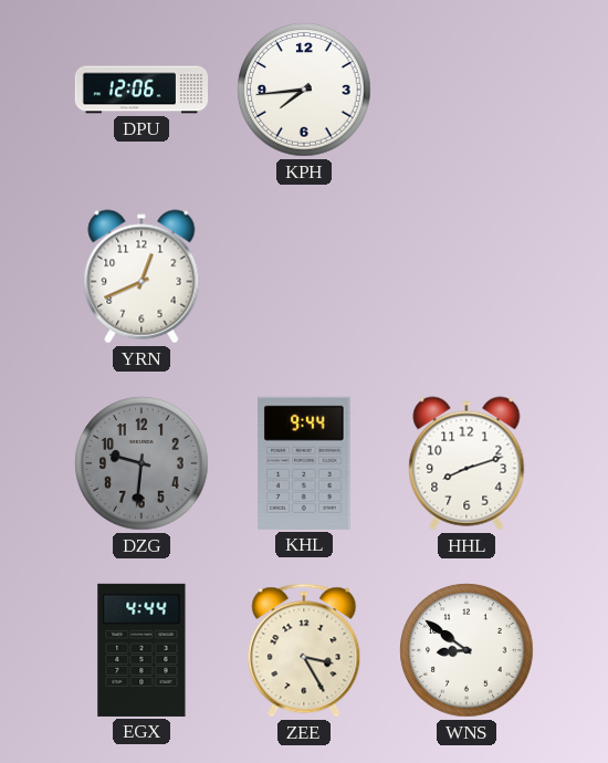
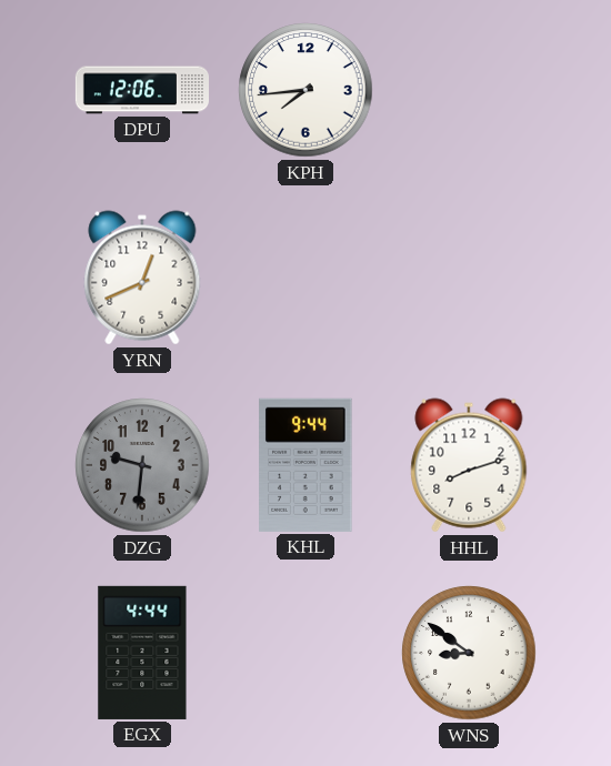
ZEE: 3:25 -> none
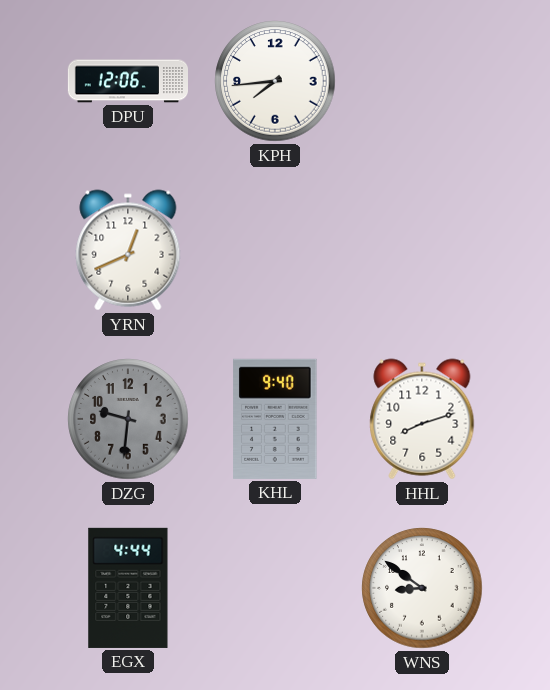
KHL: 9:44 -> 9:40
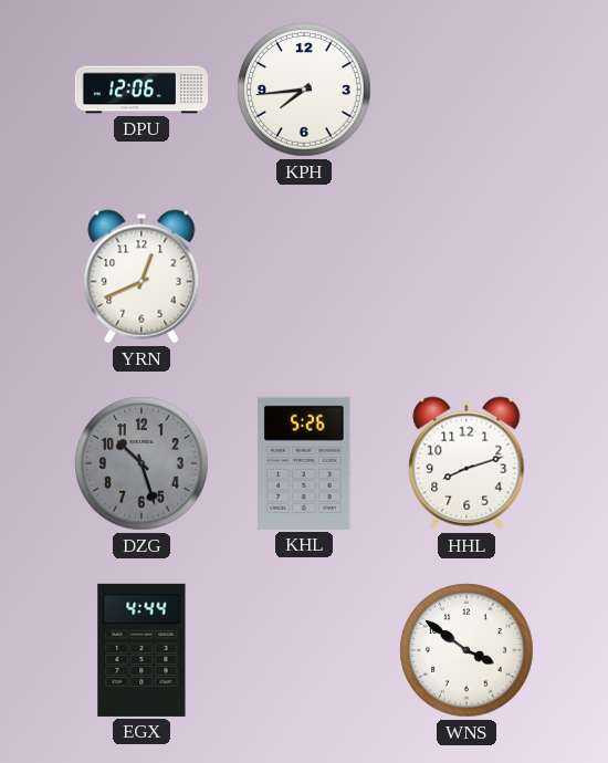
DZG: 9:31 -> 10:27
KHL: 9:40 -> 5:26
WNS: 8:51 -> 3:51
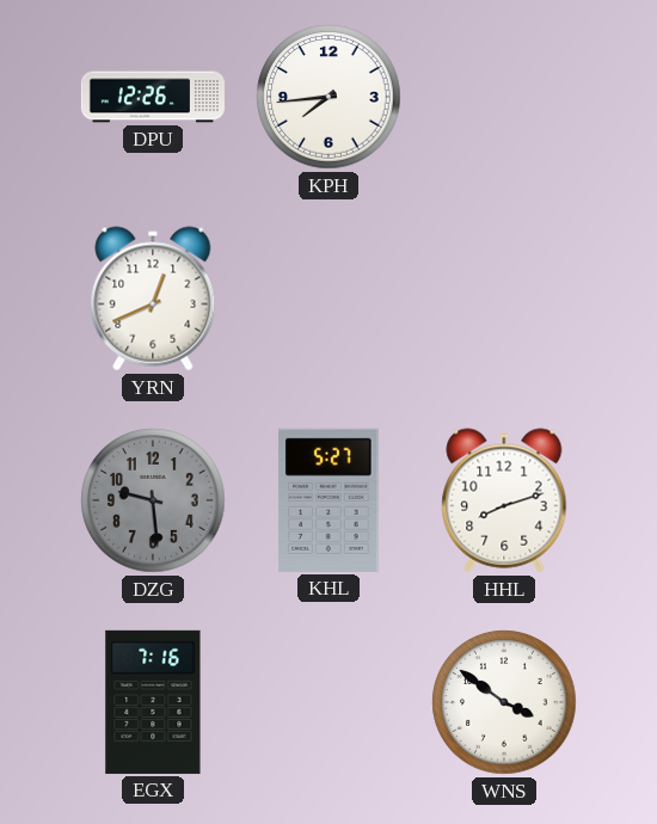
DPU: 12:06 -> 12:26
DZG: 10:27 -> 9:29
KHL: 5:26 -> 5:27
EGX: 4:44 -> 7:16
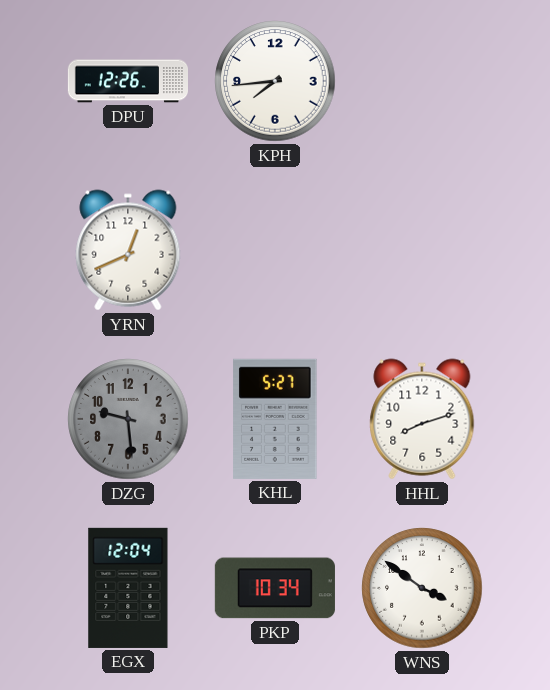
EGX: 7:16 -> 12:04
PKP: none -> 10:34
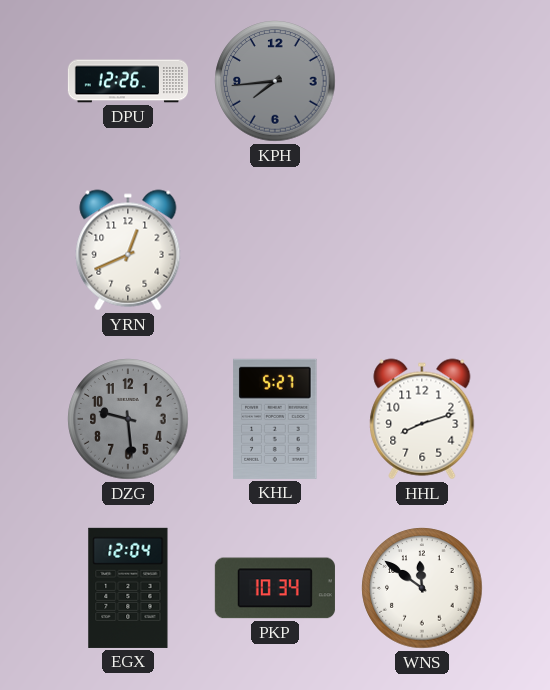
KPH dial: white -> grey
WNS: 3:51 -> 11:51
